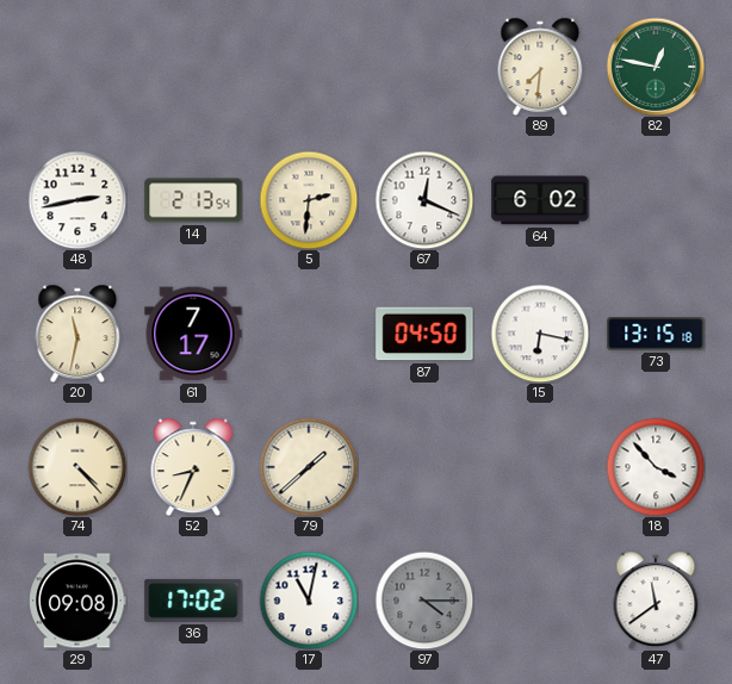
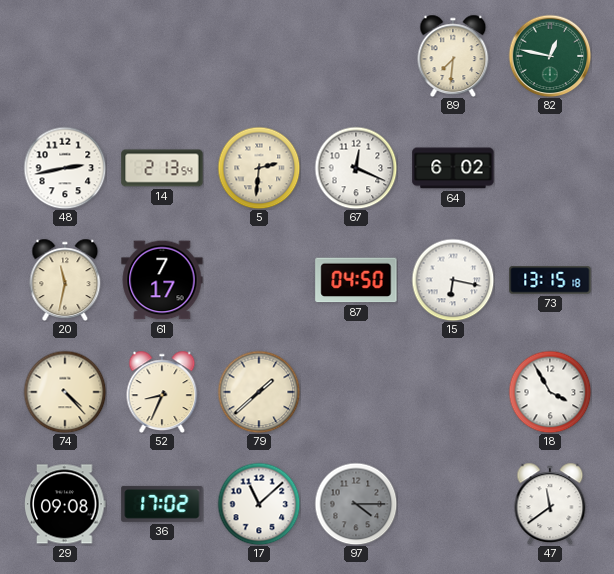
18: 3:53 -> 3:55
17: 11:02 -> 11:08
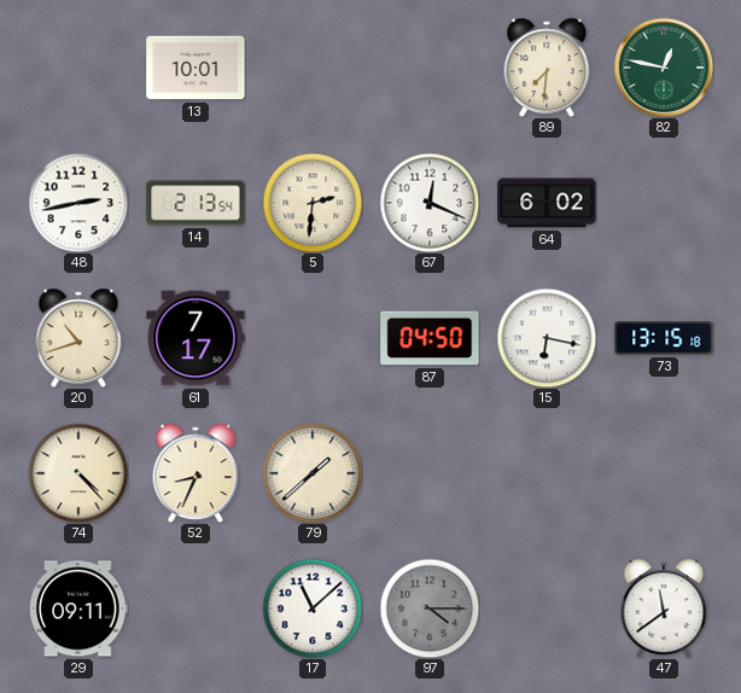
13: none -> 10:01
20: 11:32 -> 10:42
18: 3:55 -> none
29: 09:08 -> 09:11
36: 17:02 -> none
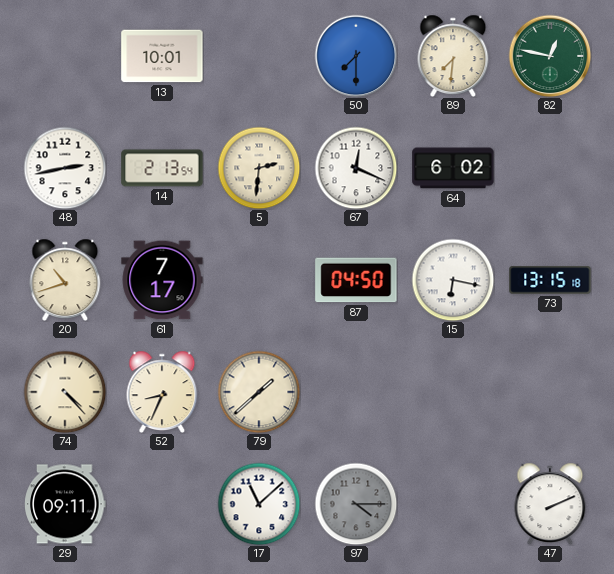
50: none -> 7:30
47: 11:39 -> 2:11
